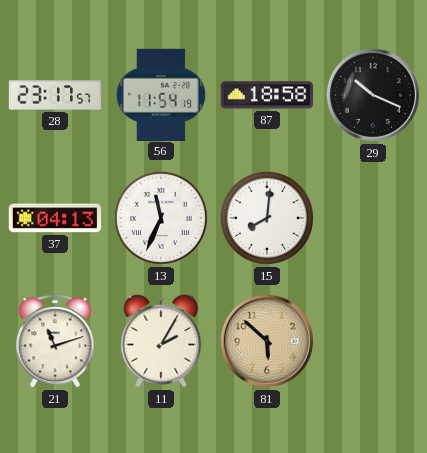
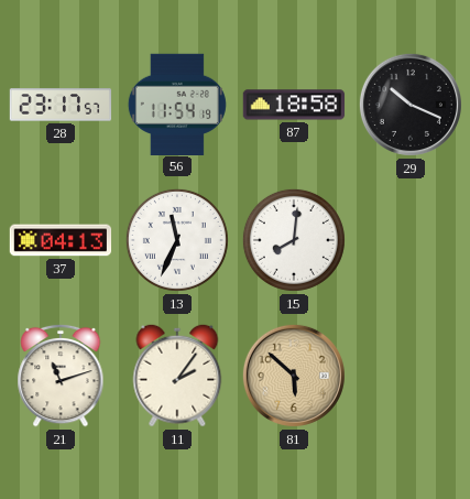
11: 2:05 -> 2:06
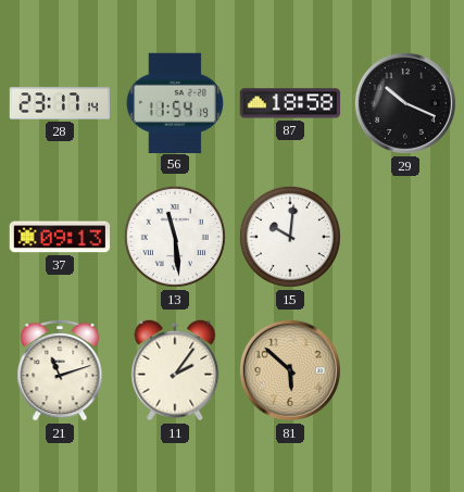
28: 23:17:57 -> 23:17:14
37: 04:13 -> 09:13
13: 11:34 -> 11:29
15: 8:01 -> 10:01
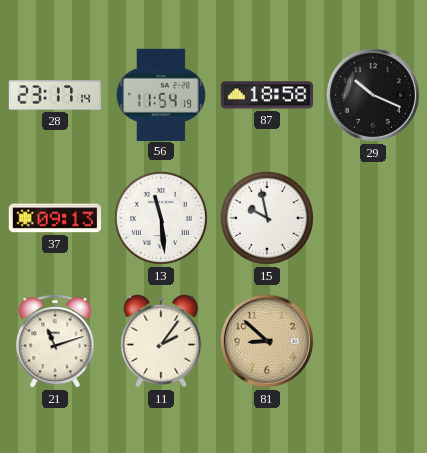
15: 10:01 -> 9:58
81: 5:52 -> 8:52
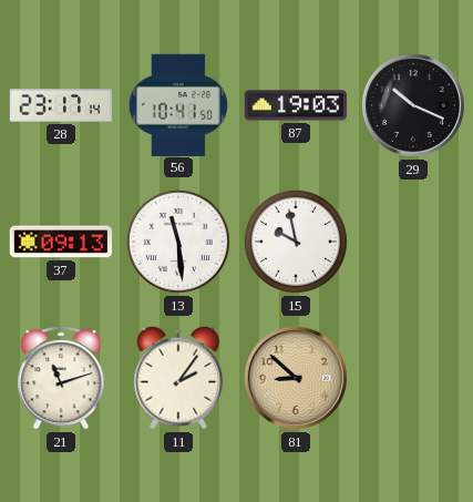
56: 11:54 -> 10:41
87: 18:58 -> 19:03
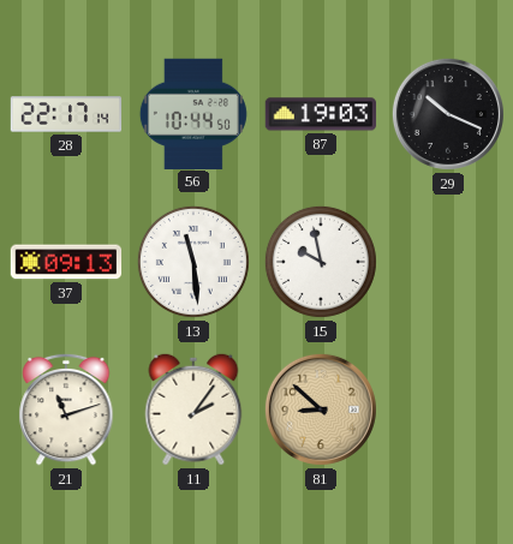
28: 23:17 -> 22:17
56: 10:41 -> 10:44
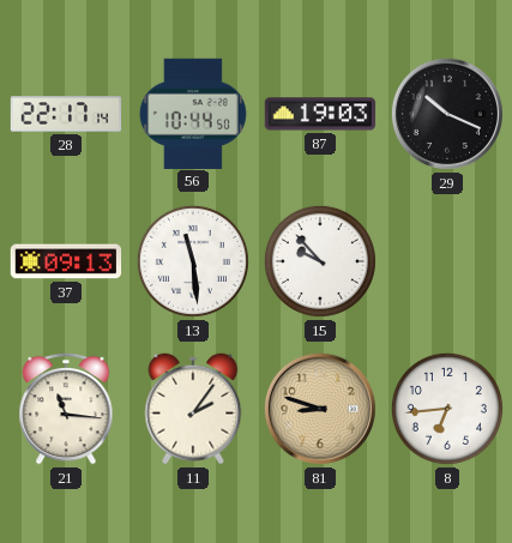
15: 9:58 -> 9:53
21: 11:12 -> 11:16
81: 8:52 -> 8:48
8: none -> 6:44
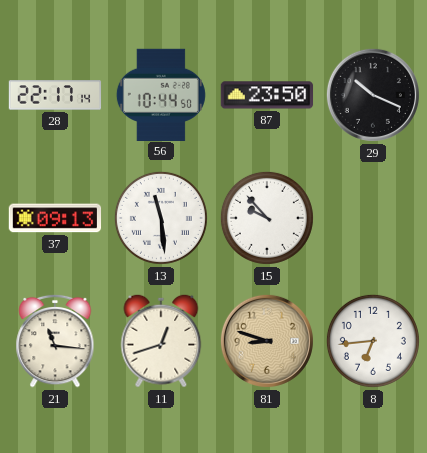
87: 19:03 -> 23:50
11: 2:06 -> 12:42
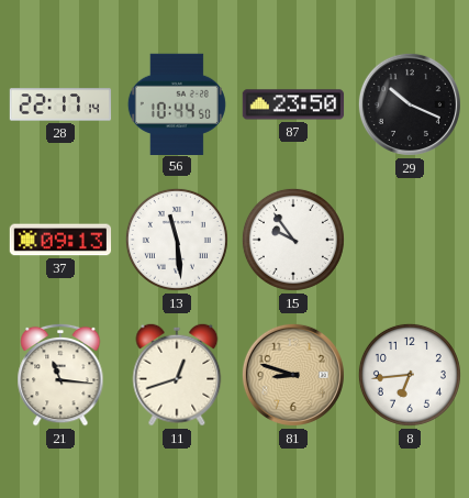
15: 9:53 -> 9:54
